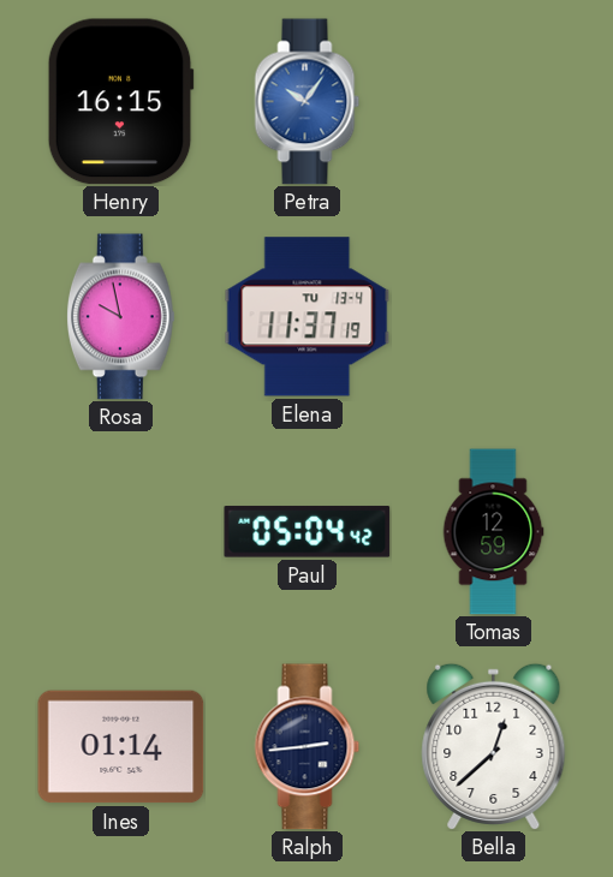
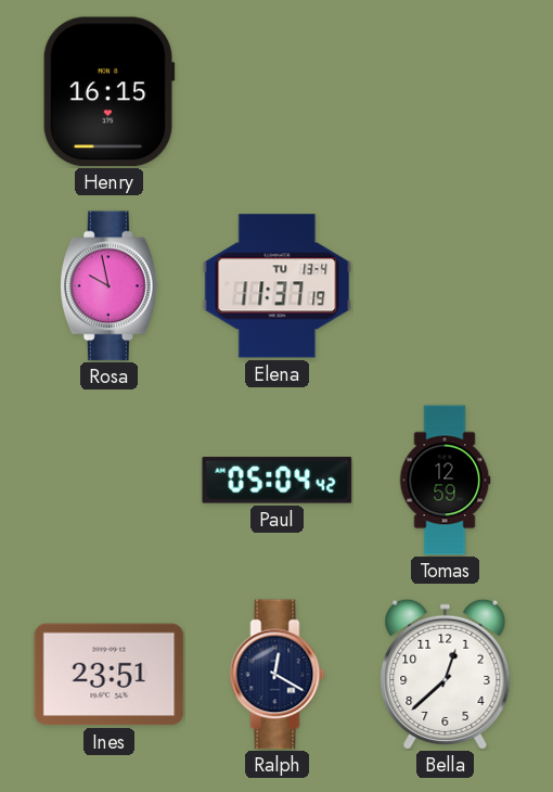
Petra: 10:06 -> none
Ines: 01:14 -> 23:51
Ralph: 2:44 -> 12:20
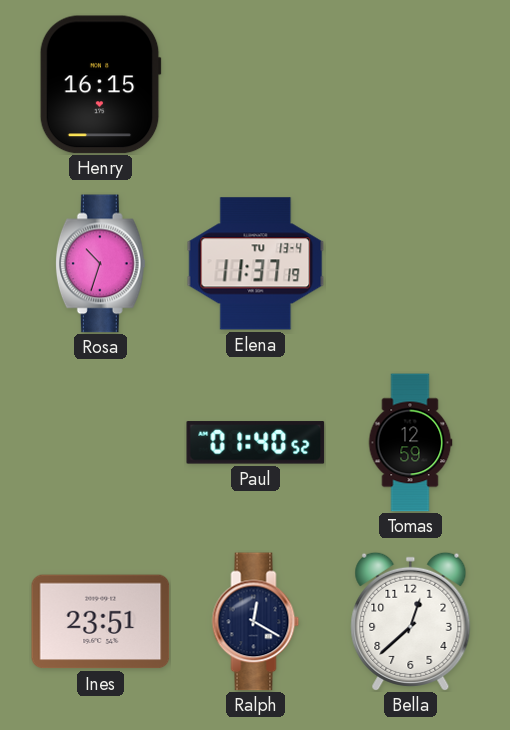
Rosa: 9:58 -> 10:33
Paul: 05:04 -> 01:40
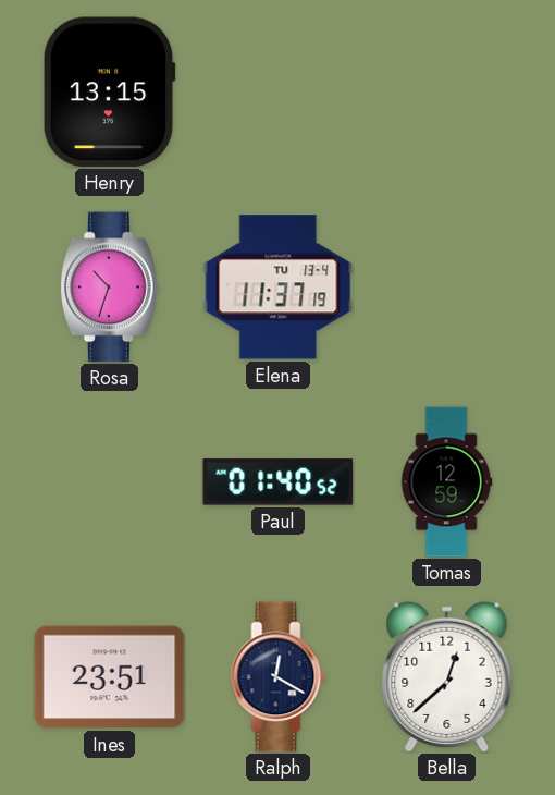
Henry: 16:15 -> 13:15
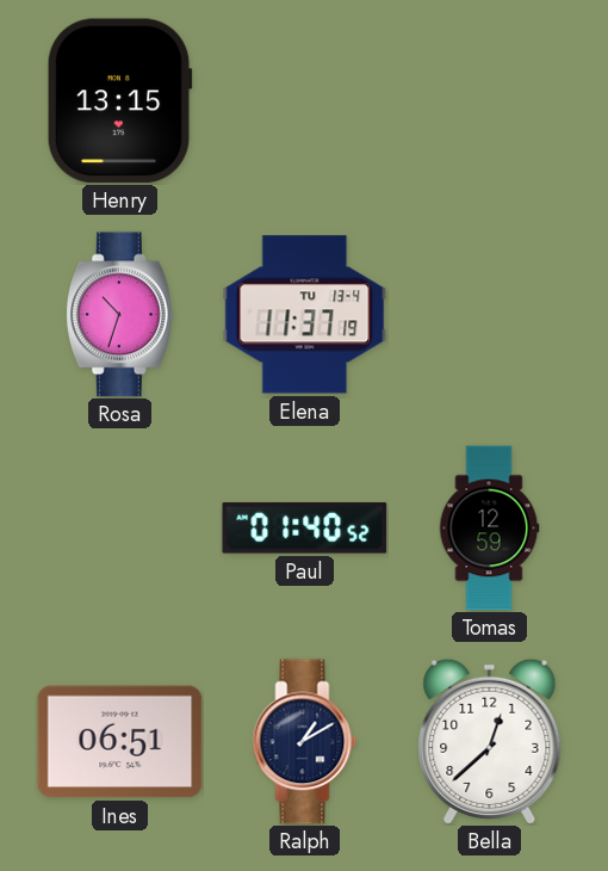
Ines: 23:51 -> 06:51
Ralph: 12:20 -> 1:10
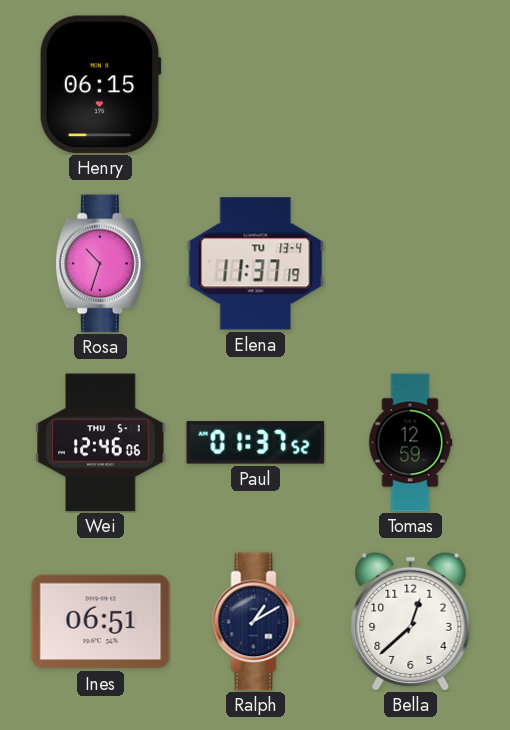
Henry: 13:15 -> 06:15
Wei: none -> 12:46
Paul: 01:40 -> 01:37
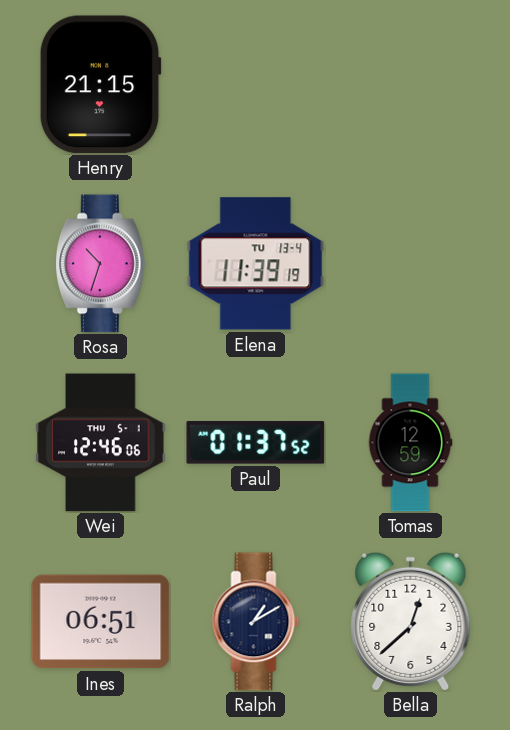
Henry: 06:15 -> 21:15
Elena: 11:37 -> 11:39
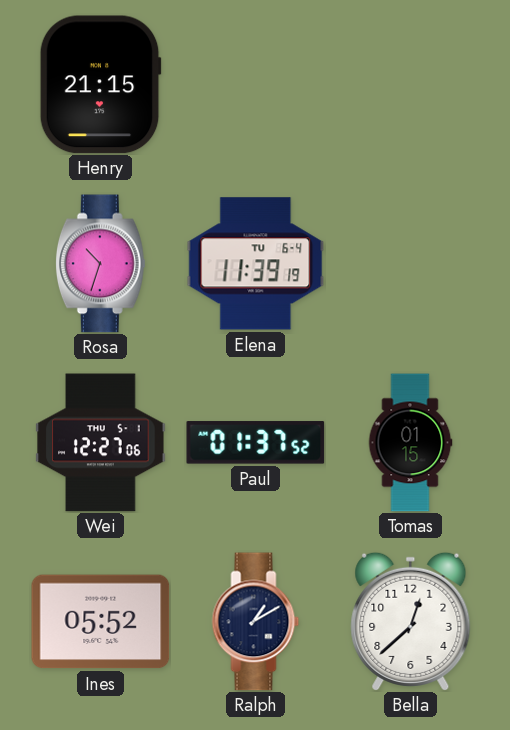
Elena date: TU 13-4 -> TU 6-4
Wei: 12:46 -> 12:27
Tomas: 12:59 -> 01:15
Ines: 06:51 -> 05:52
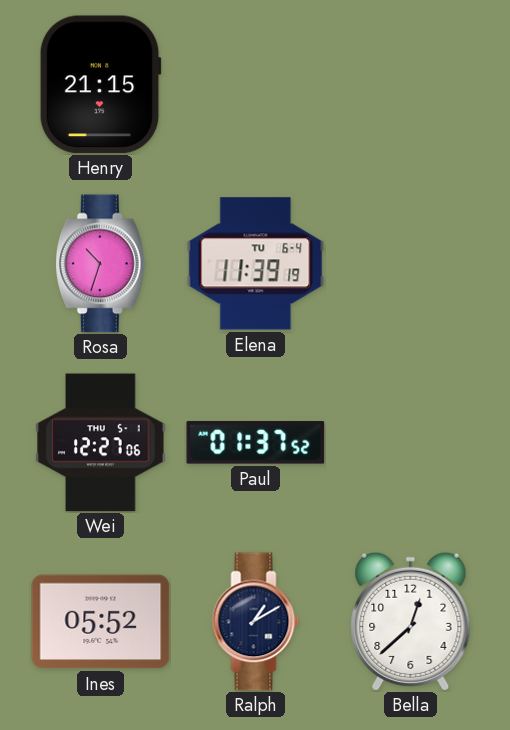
Tomas: 01:15 -> none
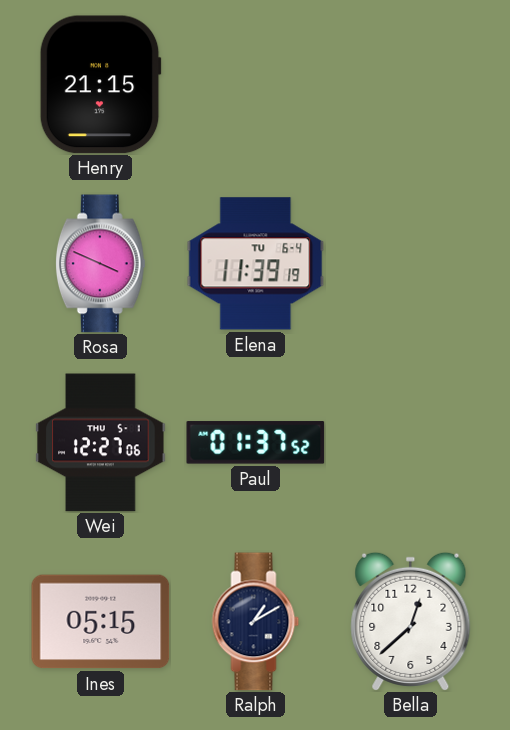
Rosa: 10:33 -> 3:49
Ines: 05:52 -> 05:15
